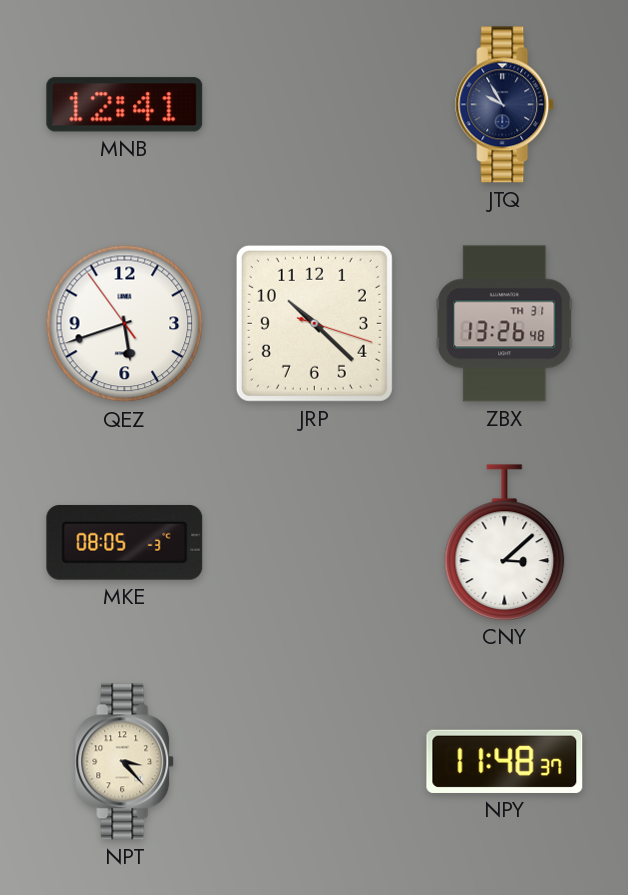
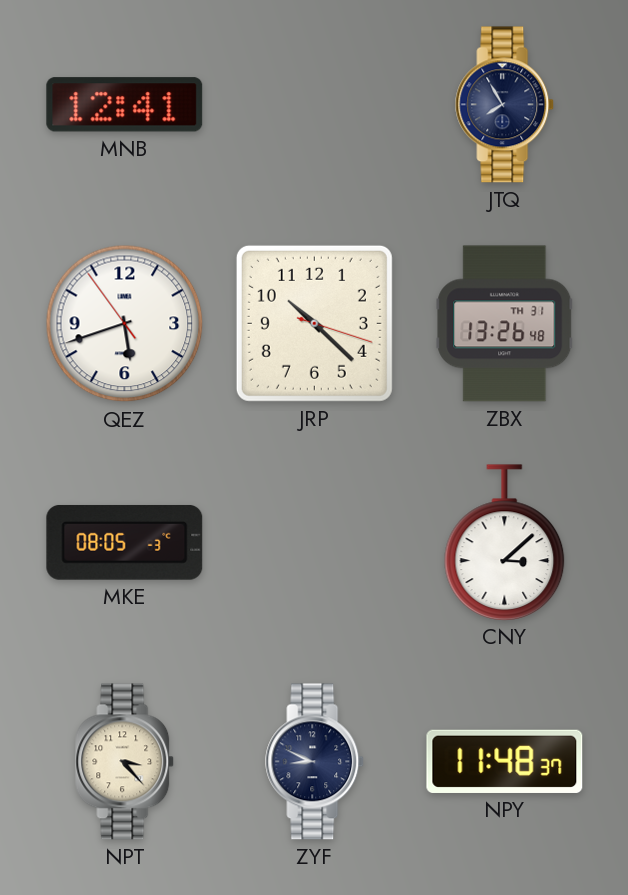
JTQ: 9:55 -> 7:55
ZYF: none -> 8:49
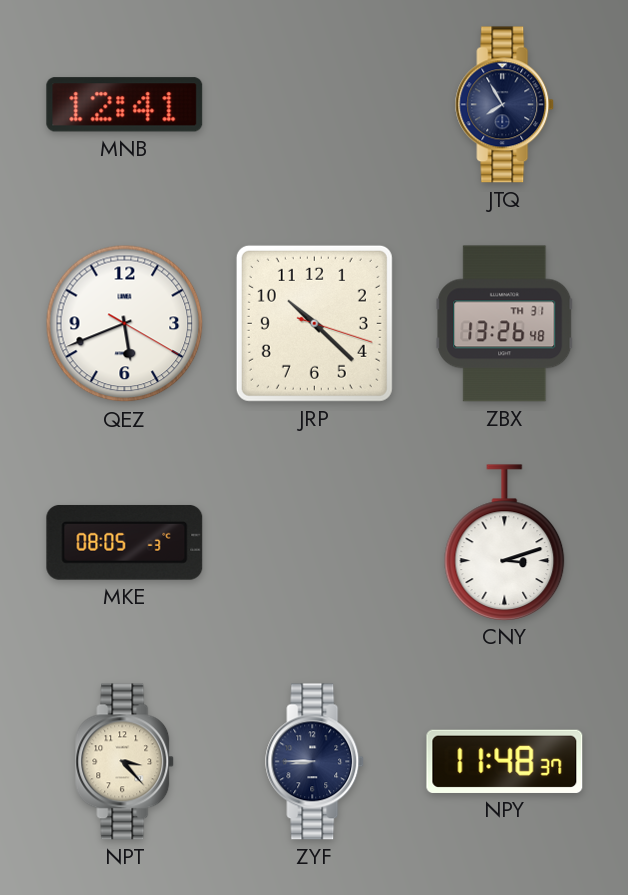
QEZ: 5:41:54 -> 5:41:20
CNY: 3:08 -> 3:12
ZYF: 8:49 -> 8:45
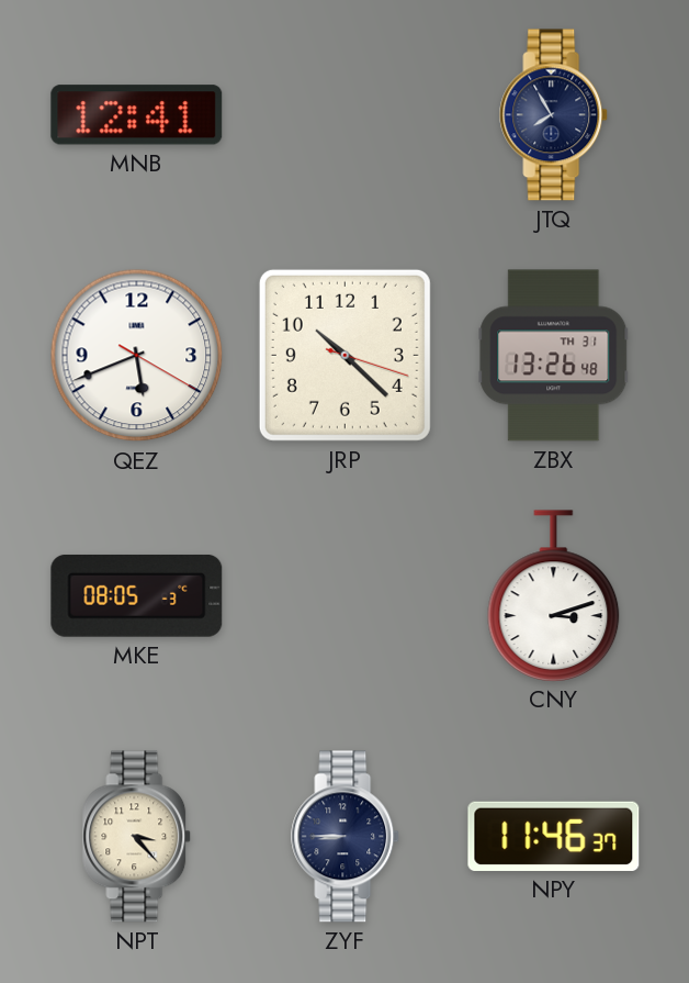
NPY: 11:48 -> 11:46
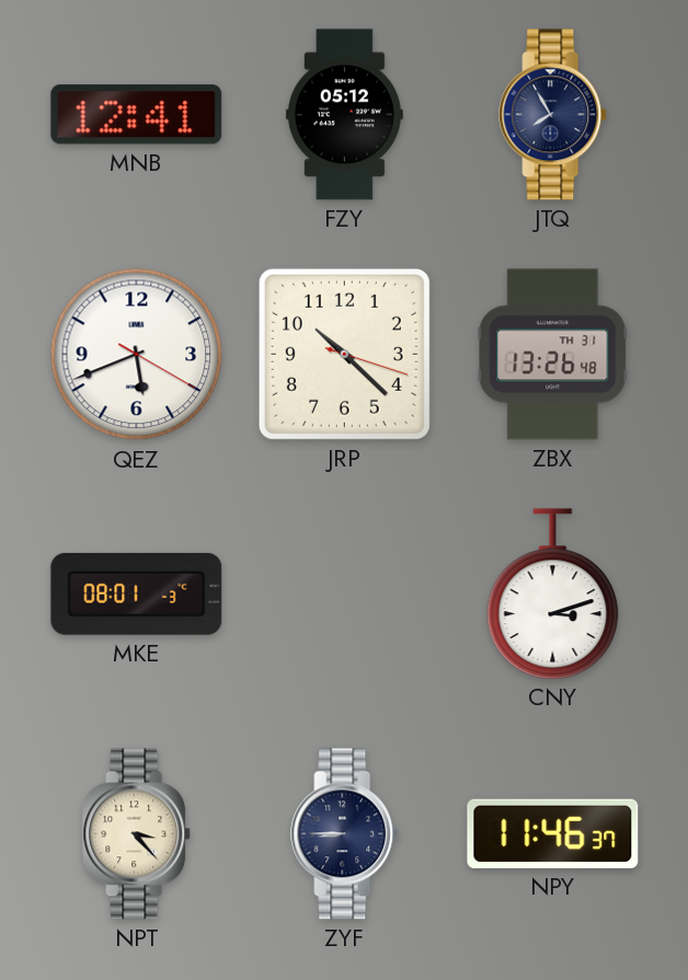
FZY: none -> 05:12
MKE: 08:05 -> 08:01
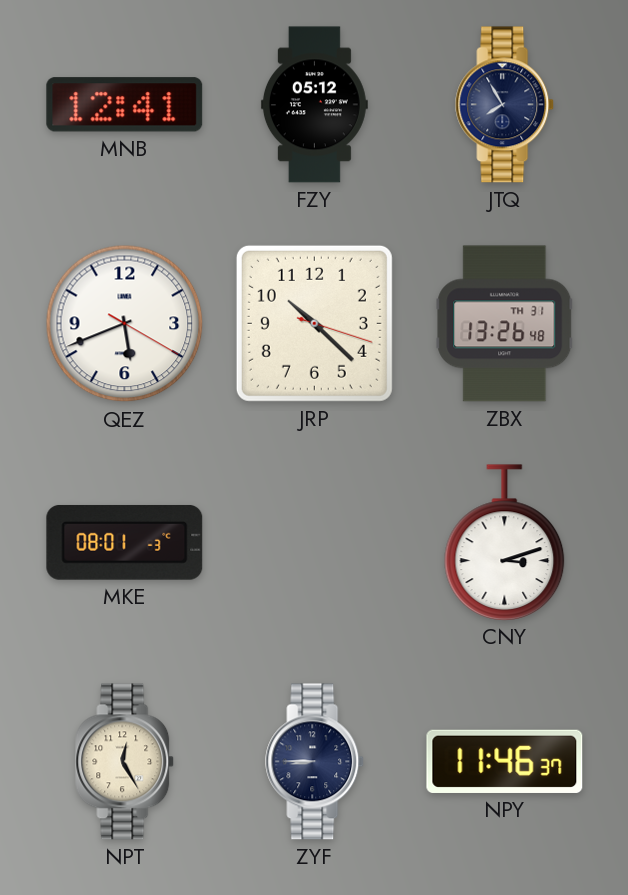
NPT: 3:23 -> 12:25
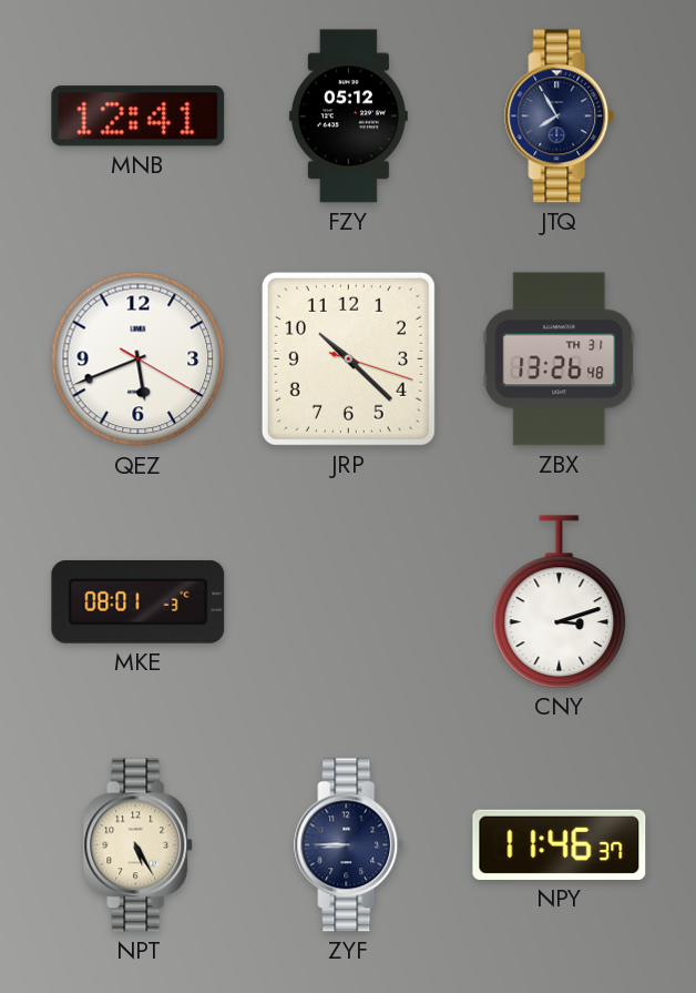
NPT: 12:25 -> 5:25
